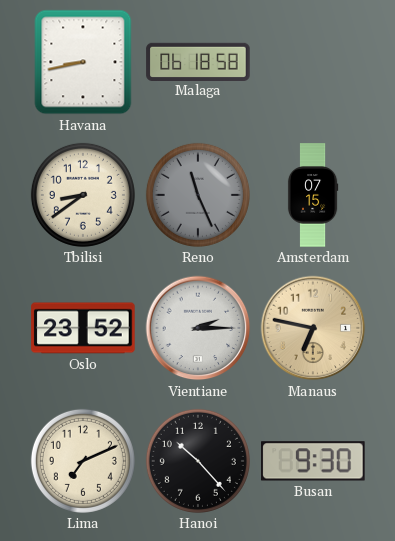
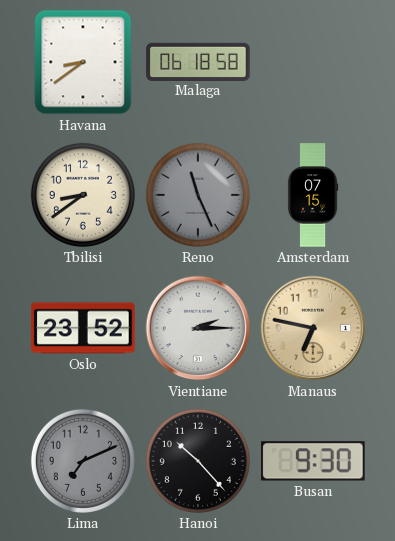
Havana: 8:43 -> 8:39
Lima dial: cream -> grey
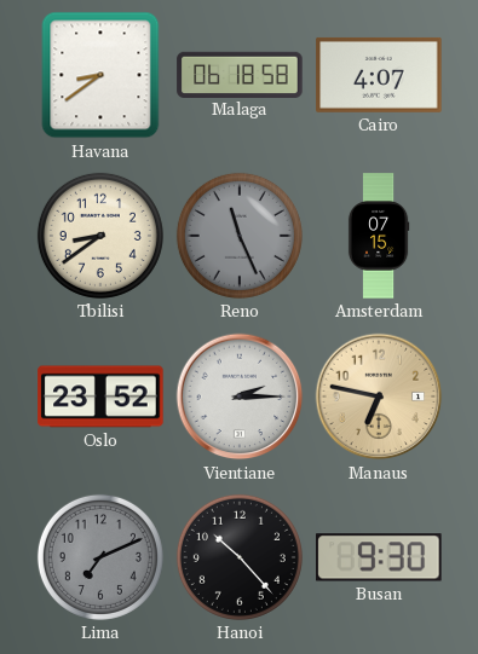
Cairo: none -> 4:07
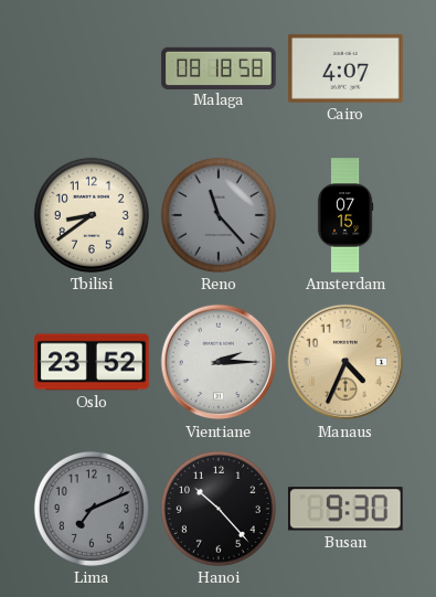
Havana: 8:39 -> none
Malaga: 06:18 -> 08:18
Reno: 11:26 -> 11:23
Manaus: 6:47 -> 4:34
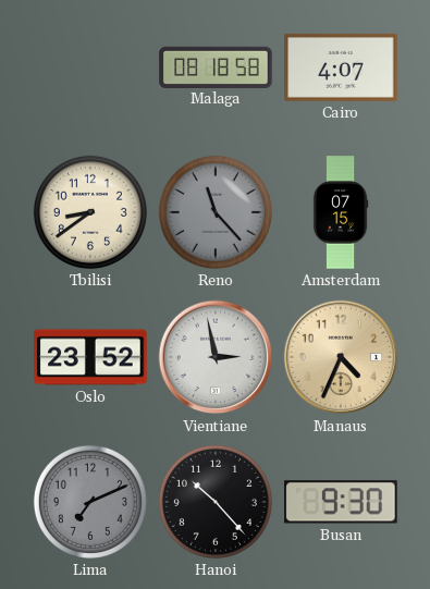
Vientiane: 2:15 -> 2:58
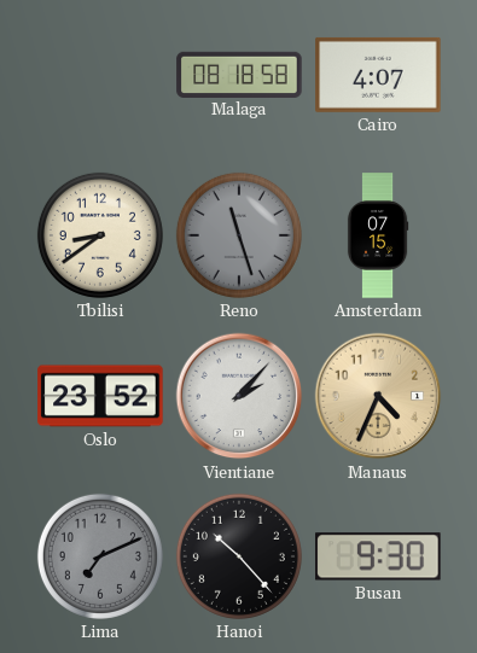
Reno: 11:23 -> 11:27
Vientiane: 2:58 -> 2:07
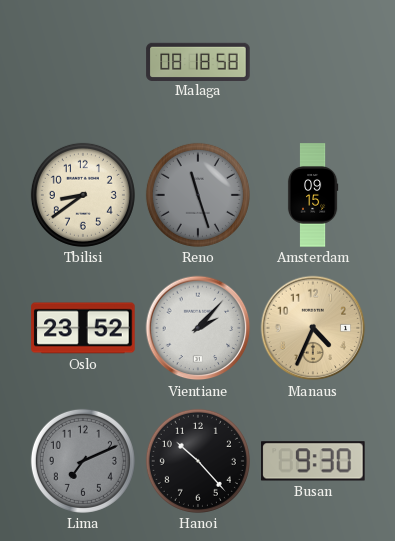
Cairo: 4:07 -> none
Amsterdam: 07:15 -> 09:15
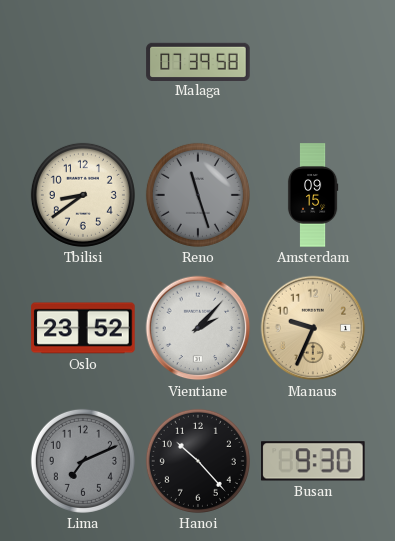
Malaga: 08:18 -> 07:39
Manaus: 4:34 -> 9:34
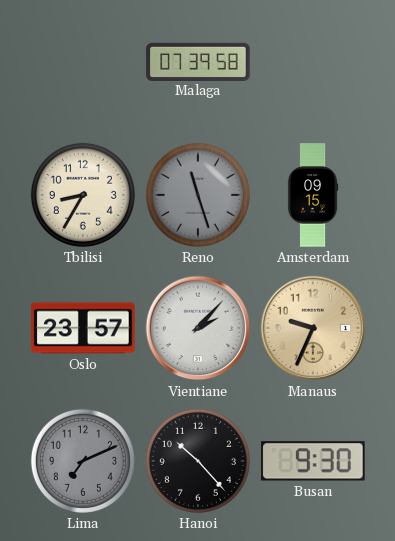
Tbilisi: 8:39 -> 8:35
Oslo: 23:52 -> 23:57
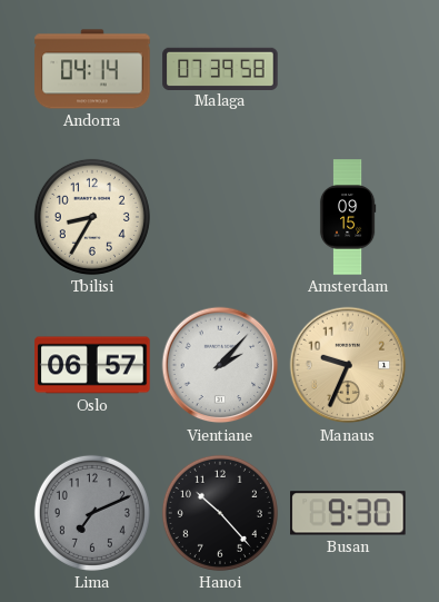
Andorra: none -> 04:14
Reno: 11:27 -> none
Oslo: 23:57 -> 06:57
